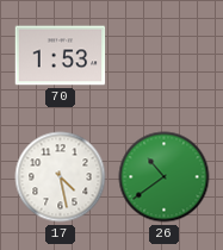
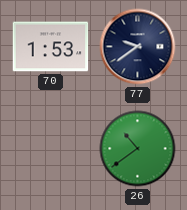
77: none -> 9:39
17: 4:28 -> none
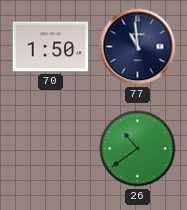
70: 1:53 -> 1:50
77: 9:39 -> 10:59
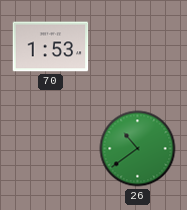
70: 1:50 -> 1:53
77: 10:59 -> none
